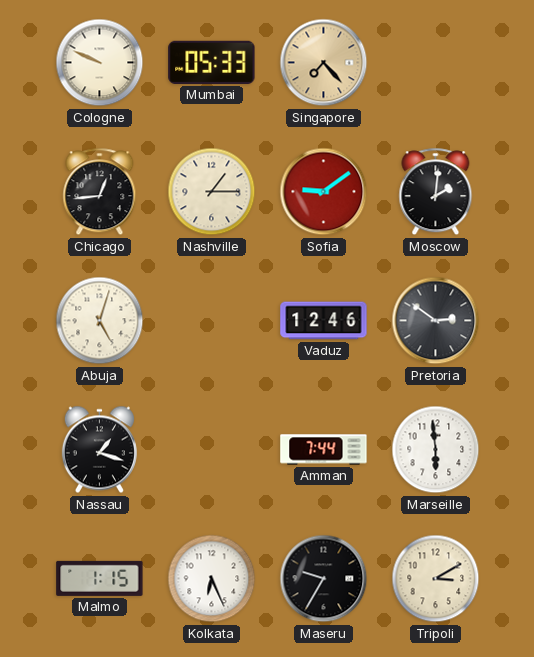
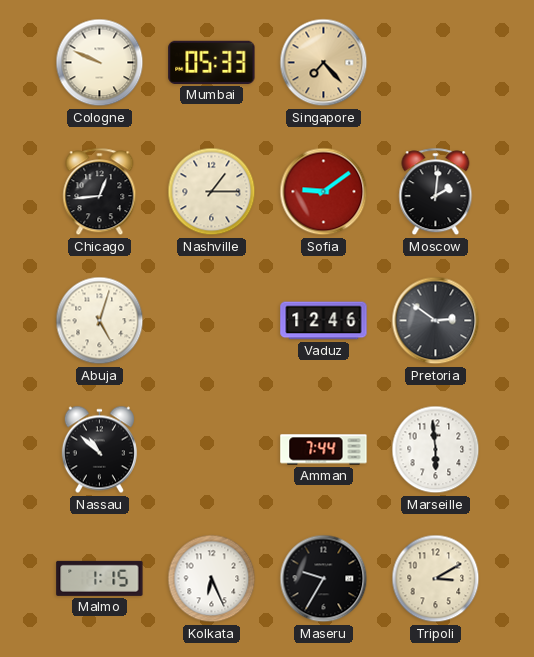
Nassau: 1:18 -> 10:52
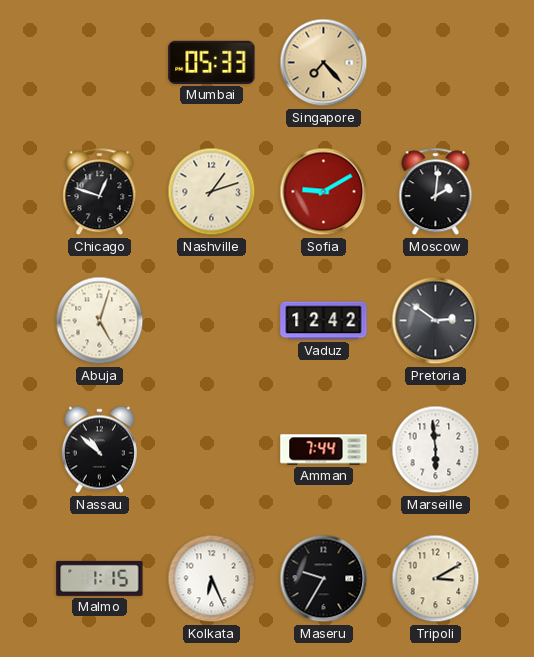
Cologne: 9:49 -> none
Chicago: 12:44 -> 12:48
Nashville: 1:15 -> 1:12
Sofia: 9:09 -> 9:10
Vaduz: 12:46 -> 12:42
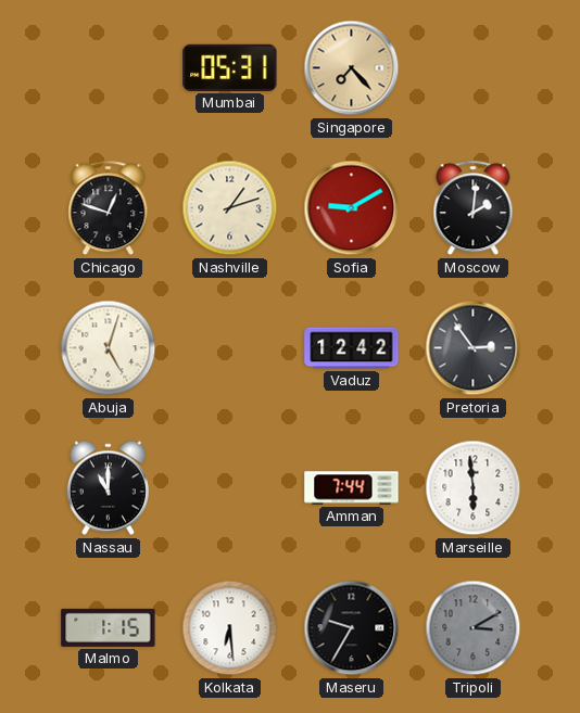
Mumbai: 05:33 -> 05:31
Pretoria: 2:51 -> 2:54
Nassau: 10:52 -> 11:00
Kolkata: 6:26 -> 6:29
Tripoli dial: cream -> grey
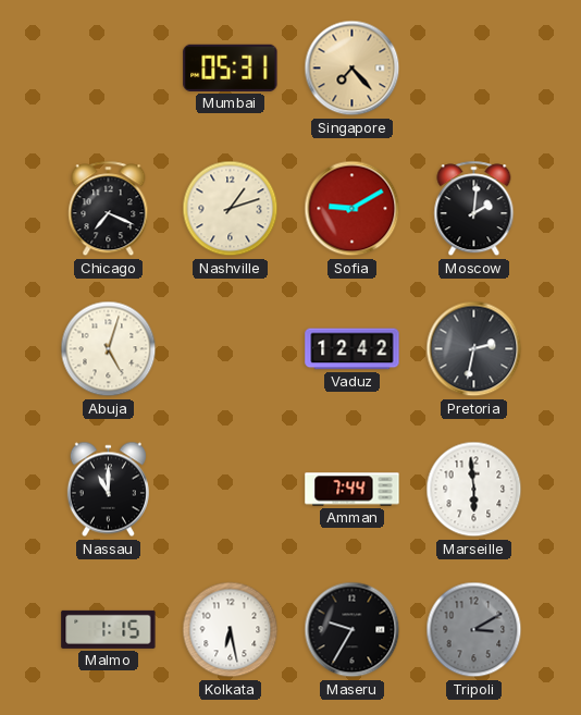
Chicago: 12:48 -> 7:19
Pretoria: 2:54 -> 2:32
Kolkata: 6:29 -> 6:28
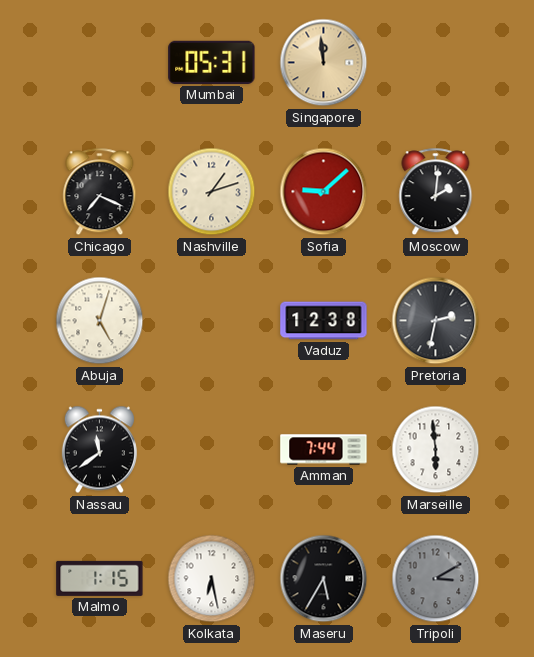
Singapore: 7:23 -> 11:59
Sofia: 9:10 -> 9:08
Vaduz: 12:42 -> 12:38
Nassau: 11:00 -> 11:39
Maseru: 9:35 -> 5:35
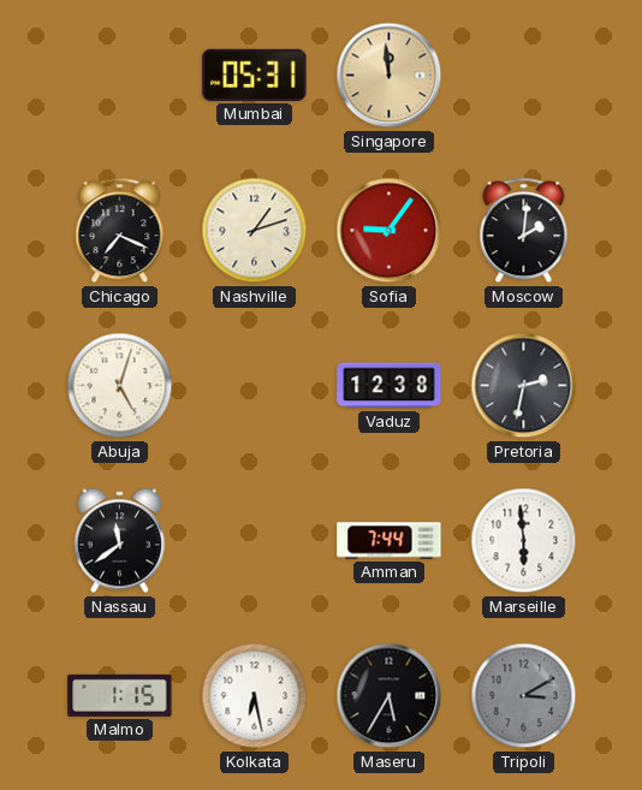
Sofia: 9:08 -> 9:06
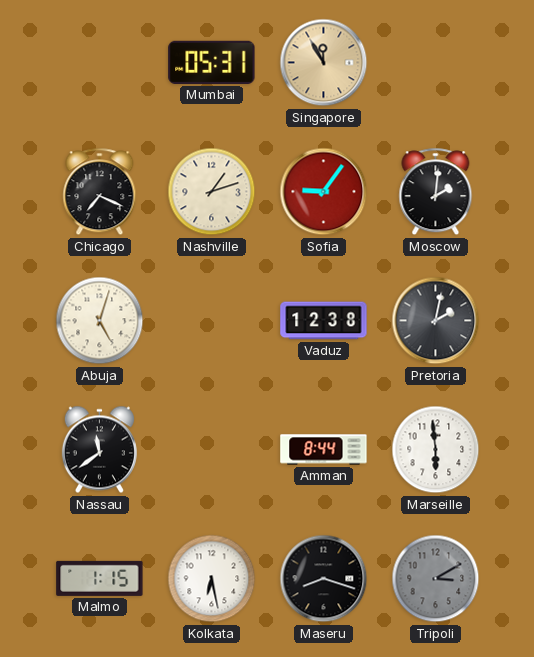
Singapore: 11:59 -> 11:55
Pretoria: 2:32 -> 2:02
Amman: 7:44 -> 8:44
Maseru: 5:35 -> 8:18
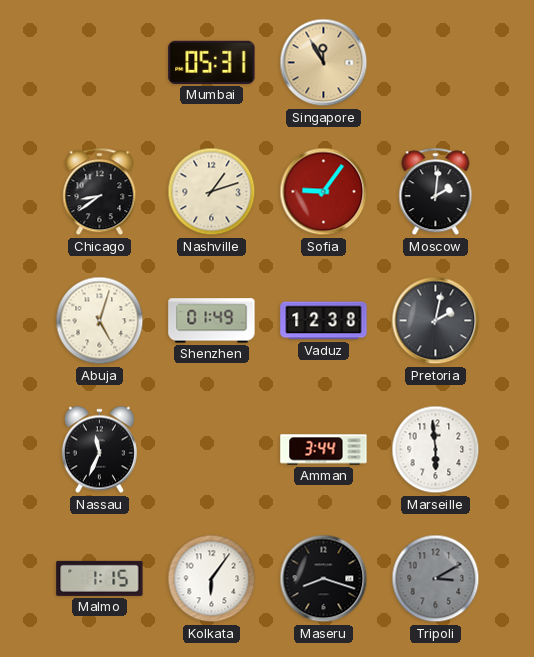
Chicago: 7:19 -> 8:39
Shenzhen: none -> 01:49
Nassau: 11:39 -> 11:34
Amman: 8:44 -> 3:44
Kolkata: 6:28 -> 6:06
